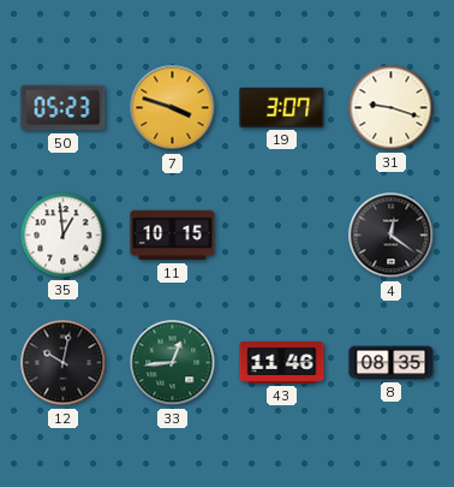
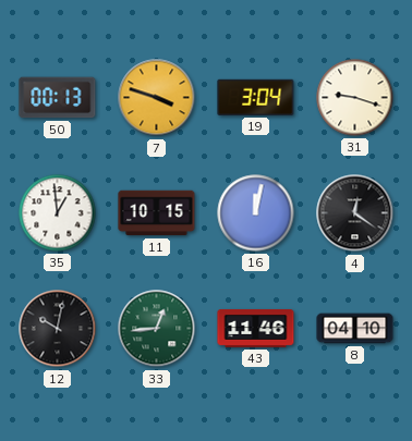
50: 05:23 -> 00:13
19: 3:07 -> 3:04
16: none -> 12:02
8: 08:35 -> 04:10
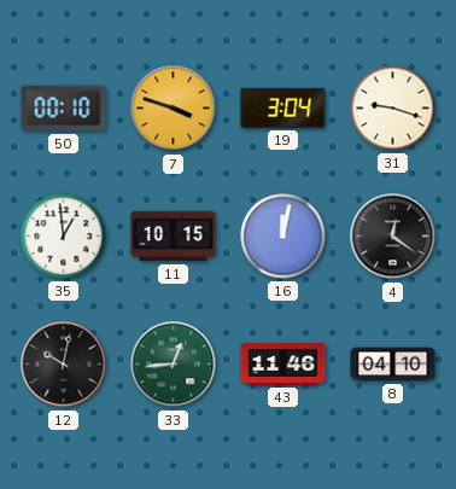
50: 00:13 -> 00:10
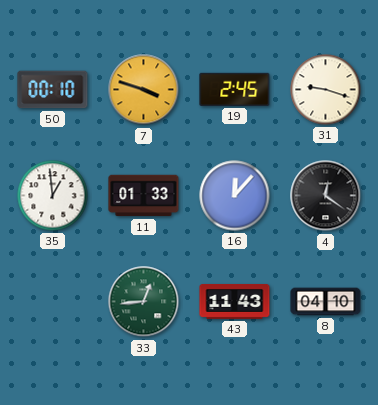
19: 3:04 -> 2:45
11: 10:15 -> 01:33
16: 12:02 -> 12:07
12: 10:02 -> none
43: 11:46 -> 11:43
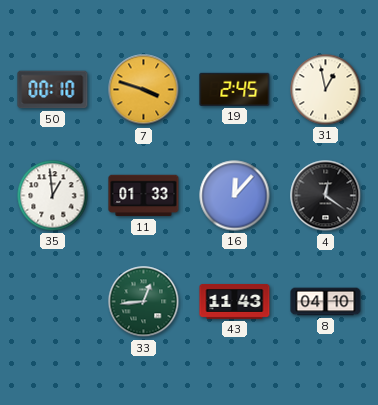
31: 9:18 -> 12:58
